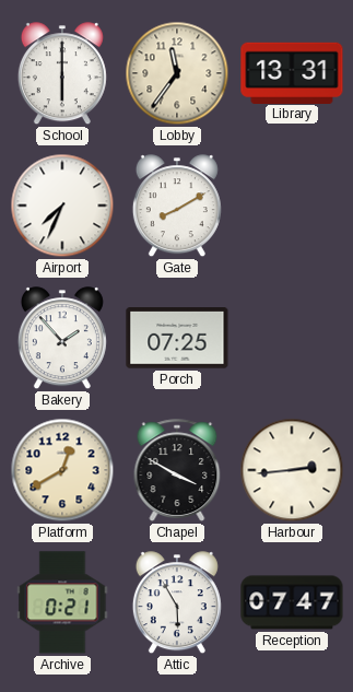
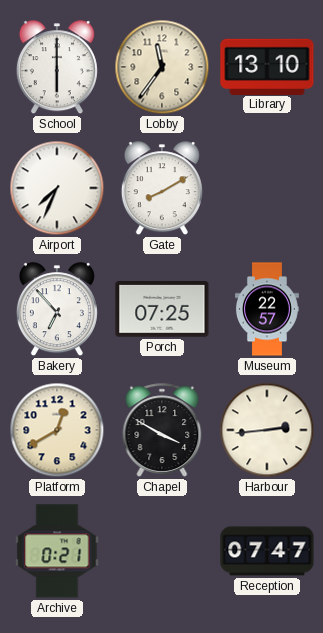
Library: 13:31 -> 13:10
Bakery: 1:53 -> 6:53
Museum: none -> 22:57
Attic: 5:55 -> none
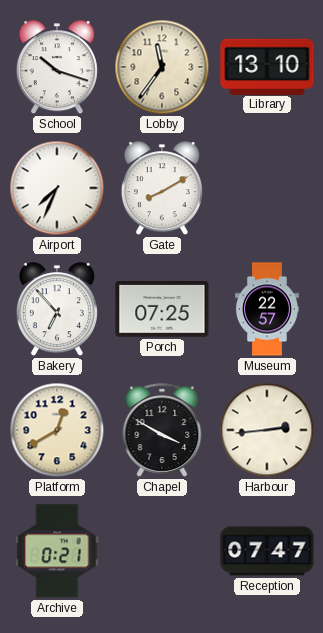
School: 6:00 -> 10:18
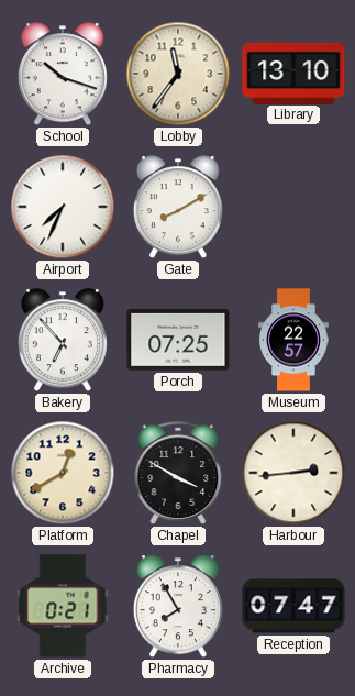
Pharmacy: none -> 7:55
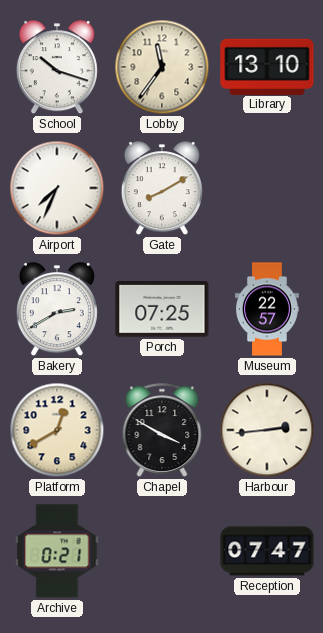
Bakery: 6:53 -> 2:40
Pharmacy: 7:55 -> none
